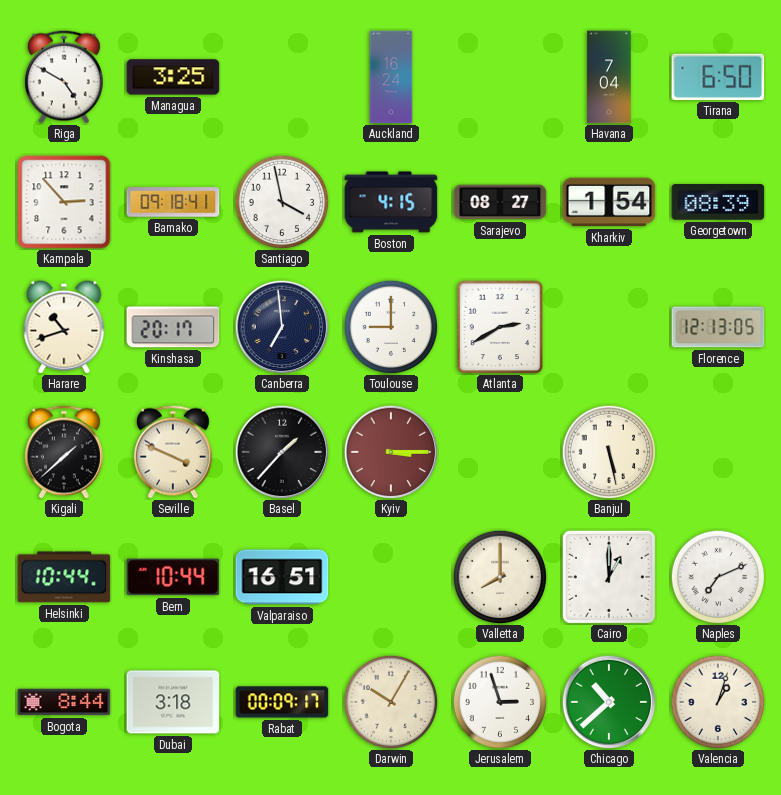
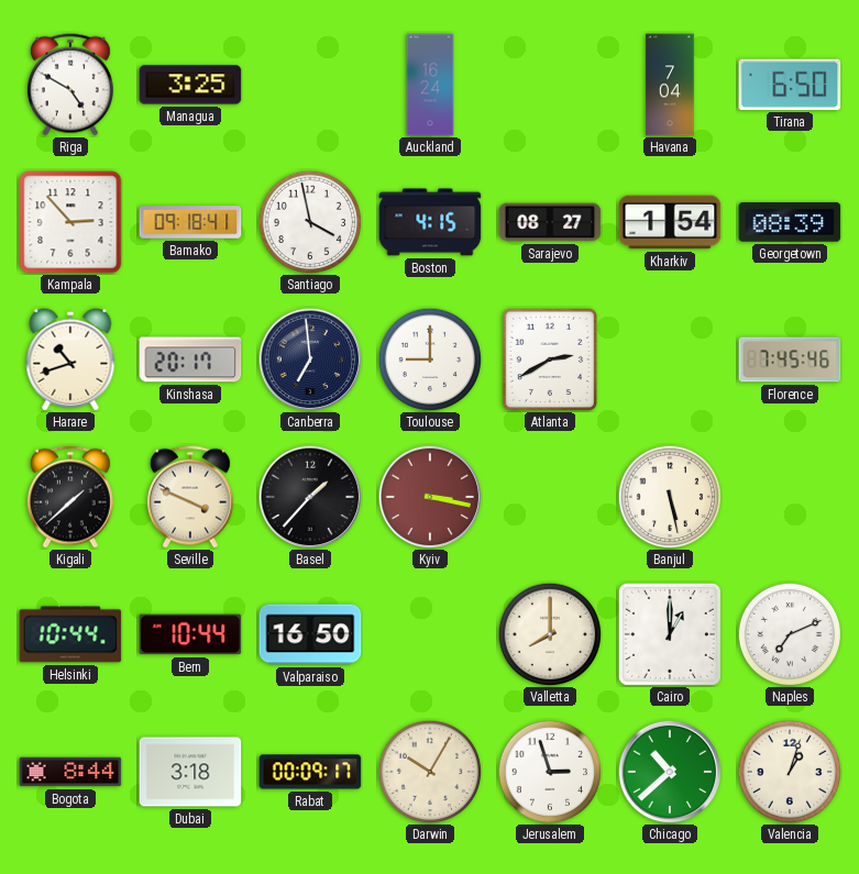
Florence: 12:13 -> 7:45
Kyiv: 3:15 -> 3:17
Valparaiso: 16:51 -> 16:50
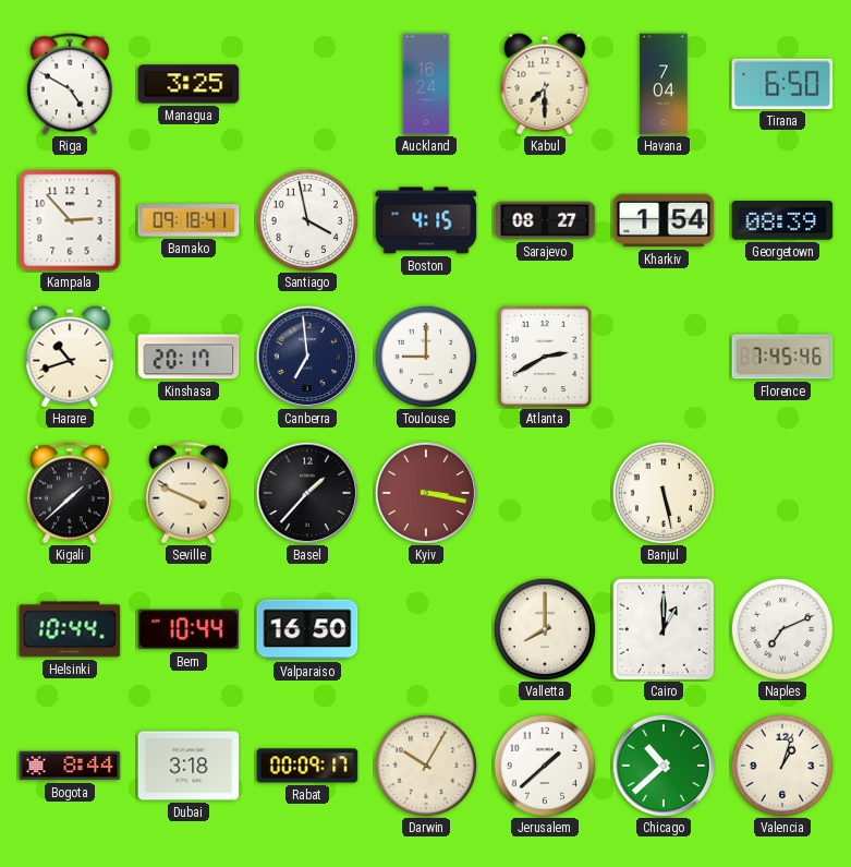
Kabul: none -> 7:30
Jerusalem: 2:57 -> 1:38
